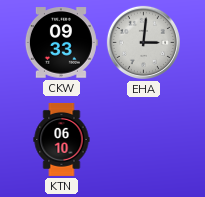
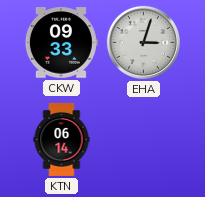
EHA: 3:01 -> 3:03
KTN: 06:10 -> 06:14
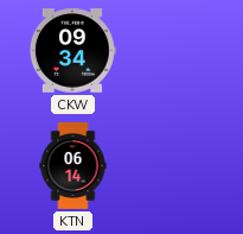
CKW: 09:33 -> 09:34
EHA: 3:03 -> none
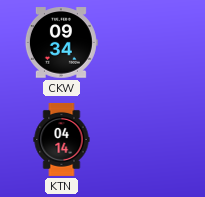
KTN: 06:14 -> 04:14
